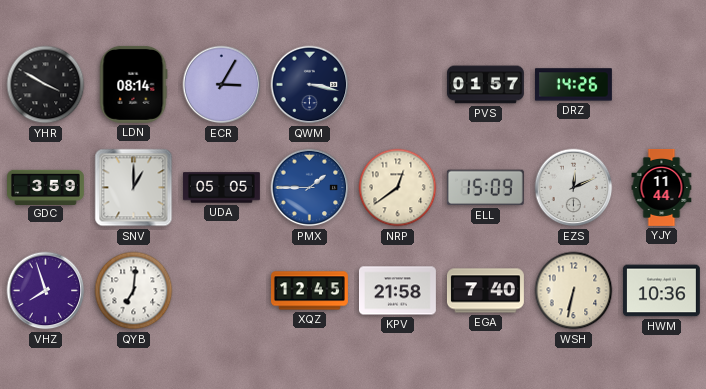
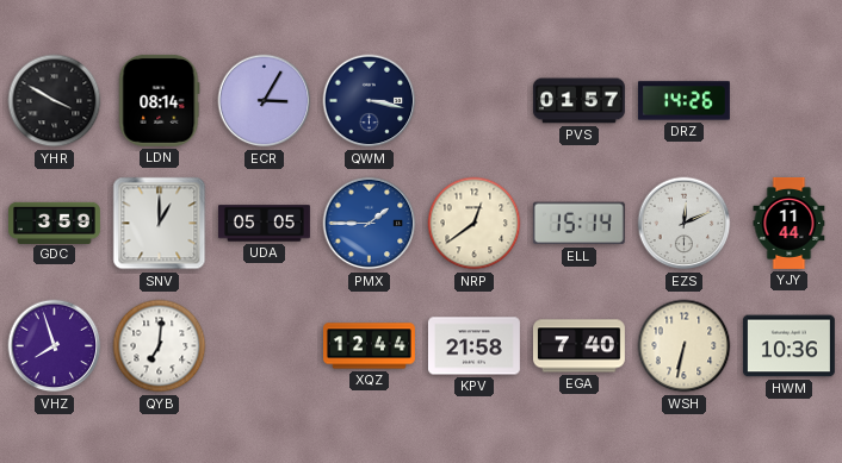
ELL: 15:09 -> 15:14
XQZ: 12:45 -> 12:44
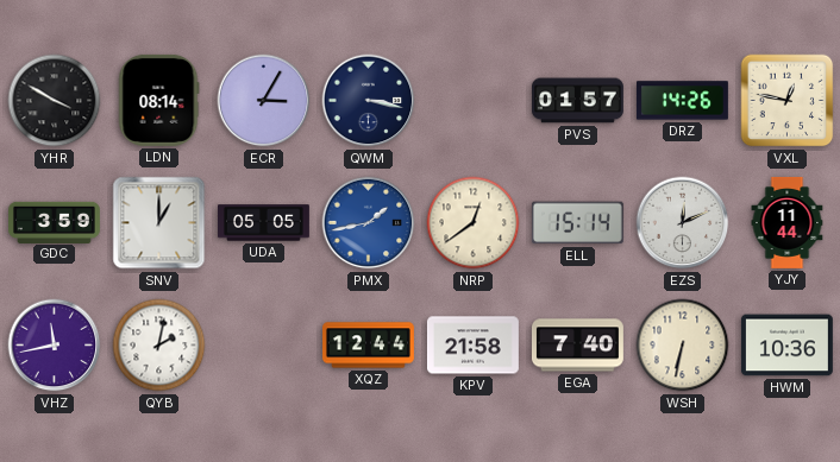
VXL: none -> 12:47
PMX: 1:45 -> 1:43
VHZ: 7:57 -> 11:43
QYB: 7:01 -> 2:02
